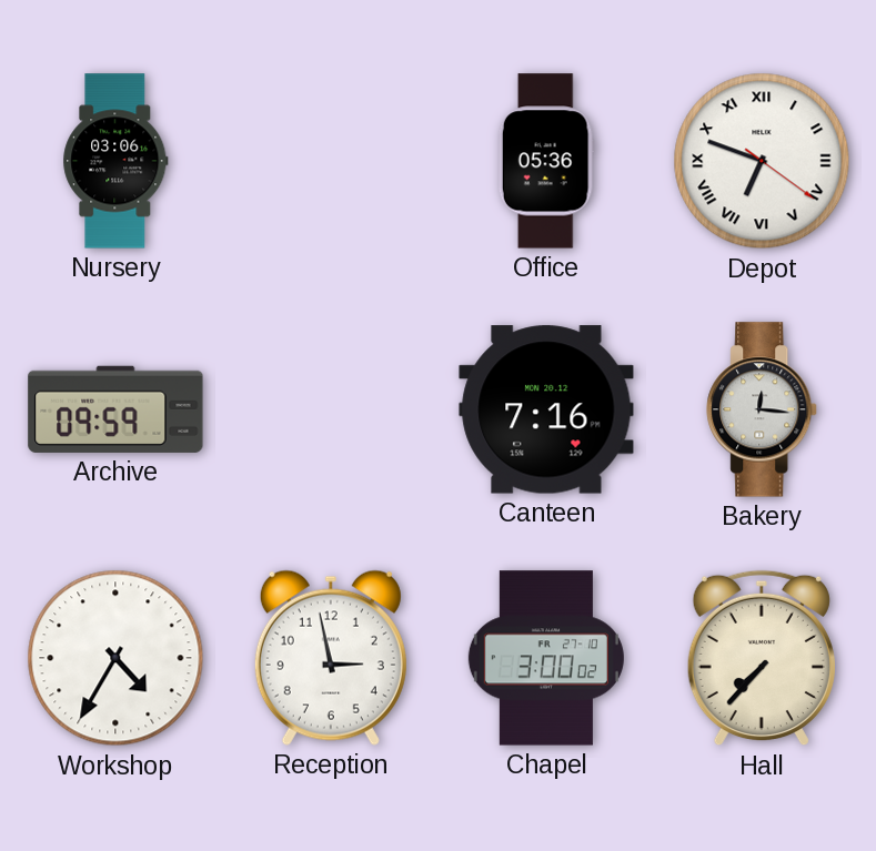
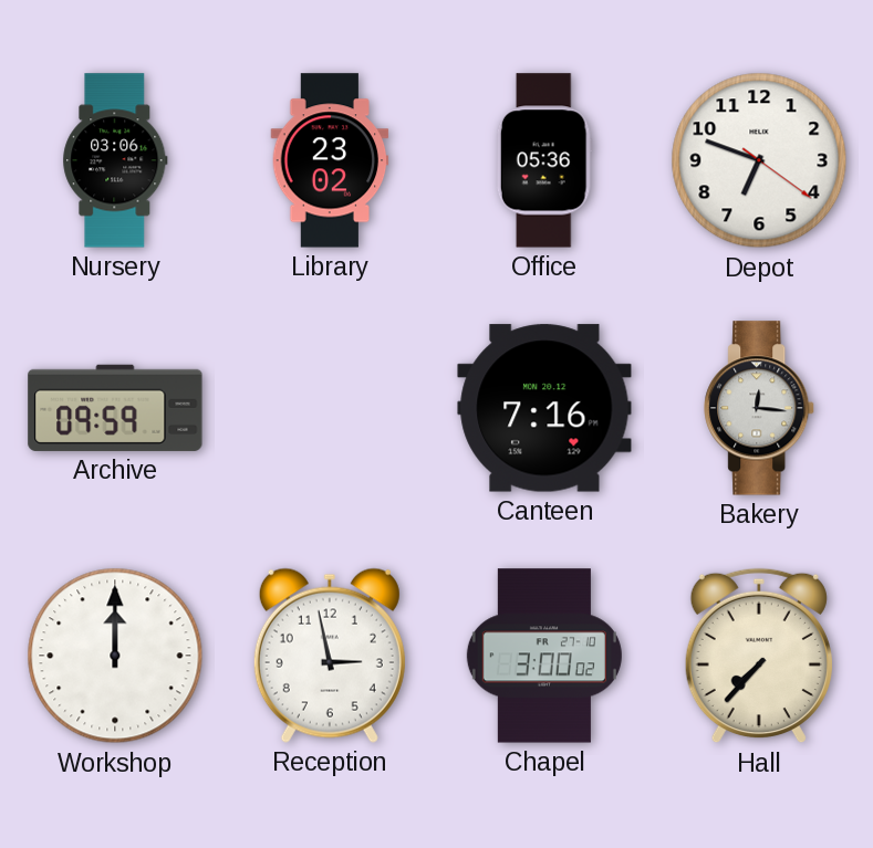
Library: none -> 23:02
Depot numerals: Roman -> Arabic
Workshop: 4:35 -> 12:00
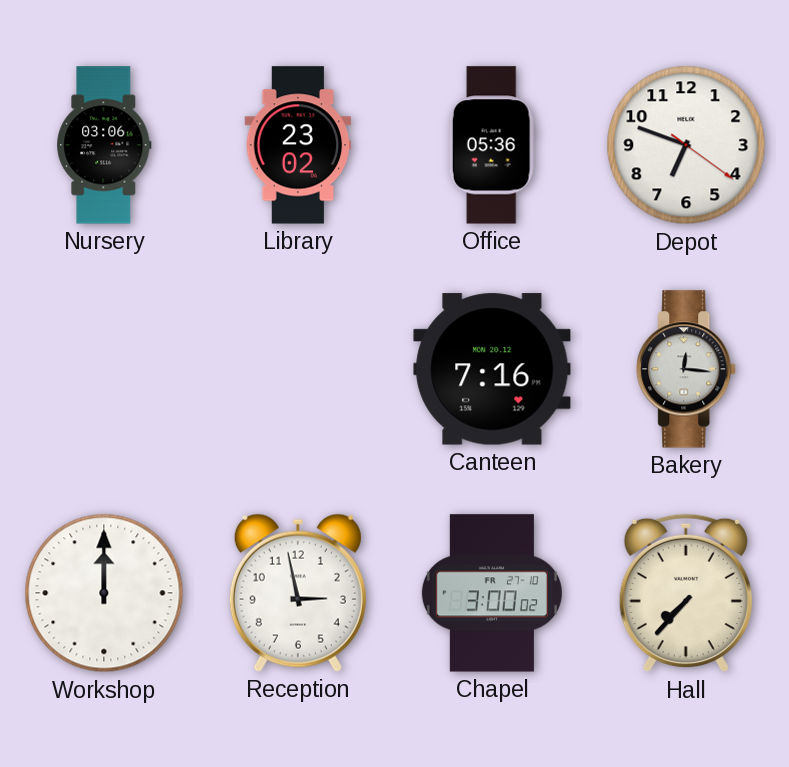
Archive: 09:59 -> none
